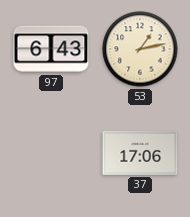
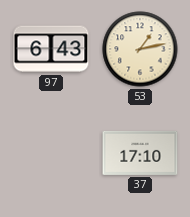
37: 17:06 -> 17:10
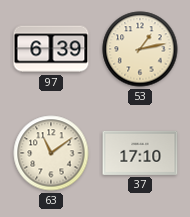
97: 6:43 -> 6:39
63: none -> 11:09
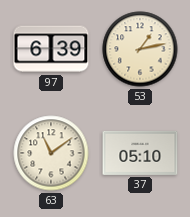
37: 17:10 -> 05:10
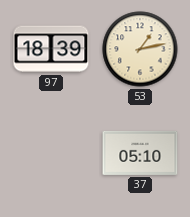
97: 6:39 -> 18:39
63: 11:09 -> none
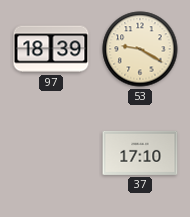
53: 1:13 -> 9:20
37: 05:10 -> 17:10
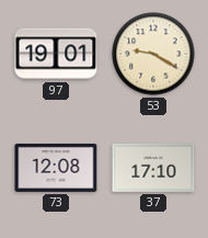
97: 18:39 -> 19:01
73: none -> 12:08
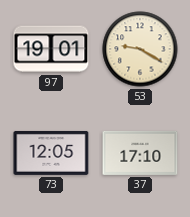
73: 12:08 -> 12:05
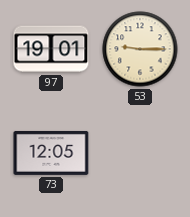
53: 9:20 -> 9:15
37: 17:10 -> none
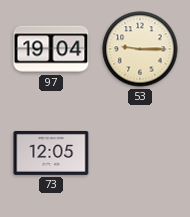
97: 19:01 -> 19:04
